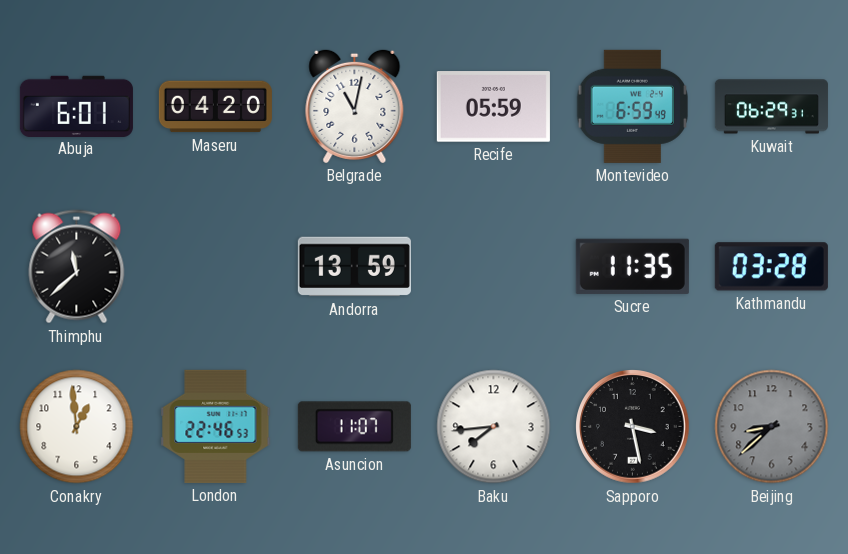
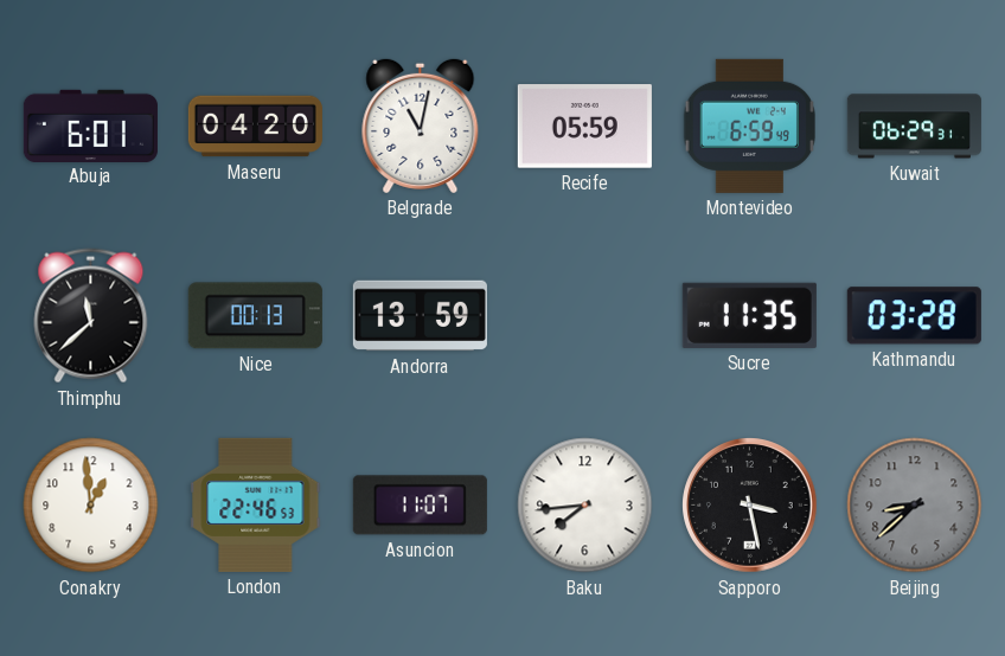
Nice: none -> 00:13
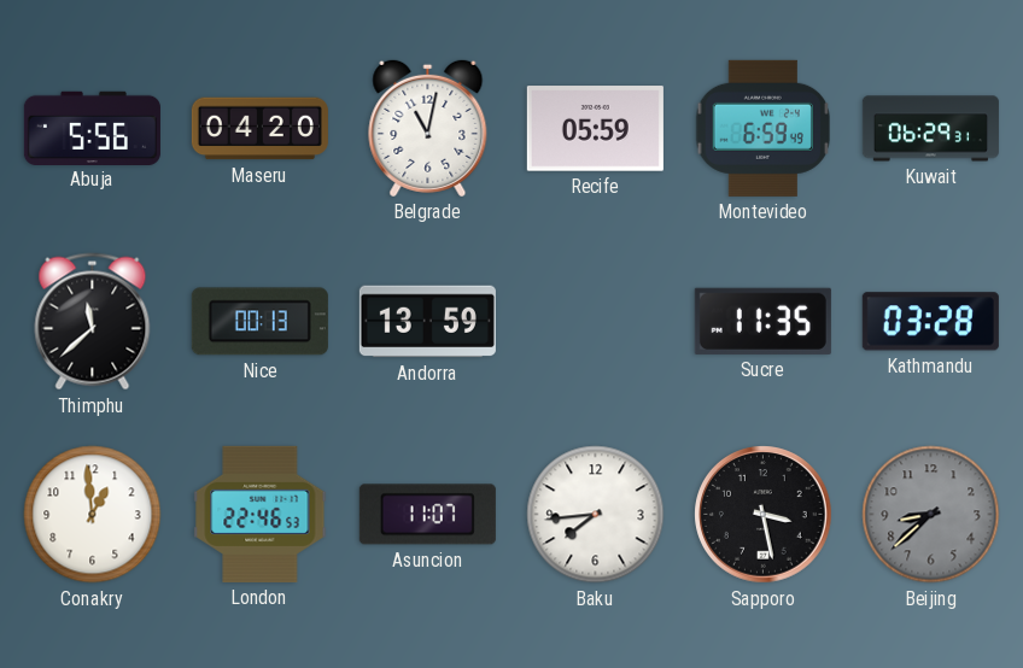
Abuja: 6:01 -> 5:56
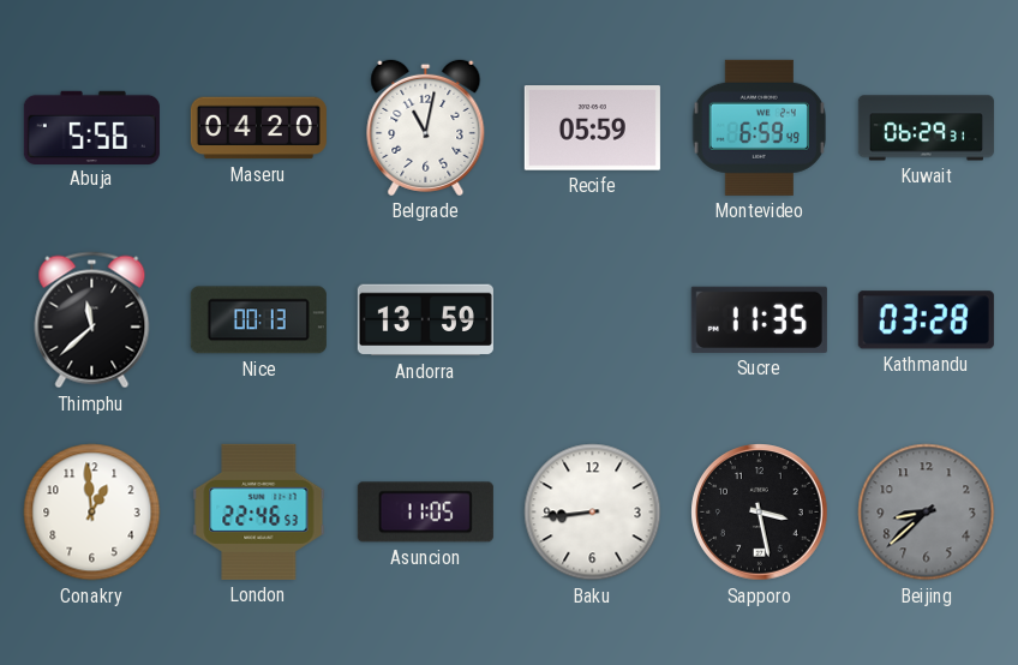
Asuncion: 11:07 -> 11:05
Baku: 7:44 -> 8:44
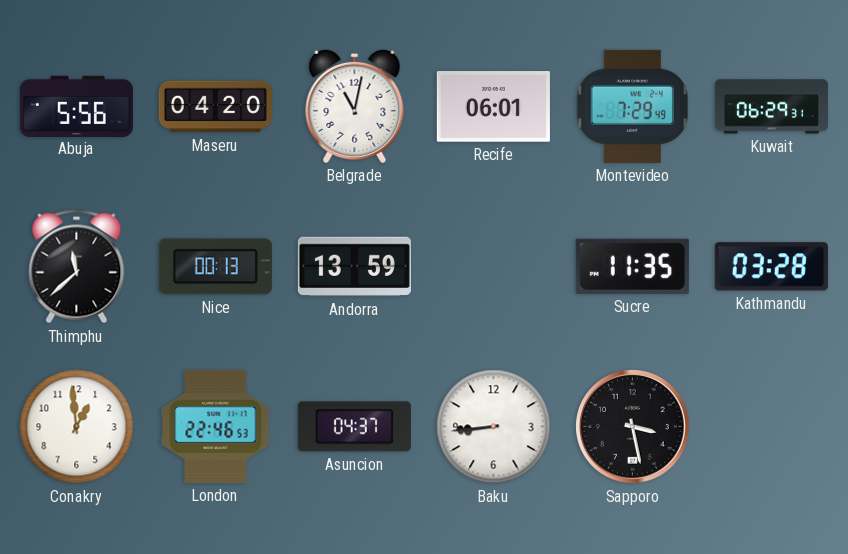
Recife: 05:59 -> 06:01
Montevideo: 6:59 -> 7:29
Asuncion: 11:05 -> 04:37
Beijing: 8:38 -> none
